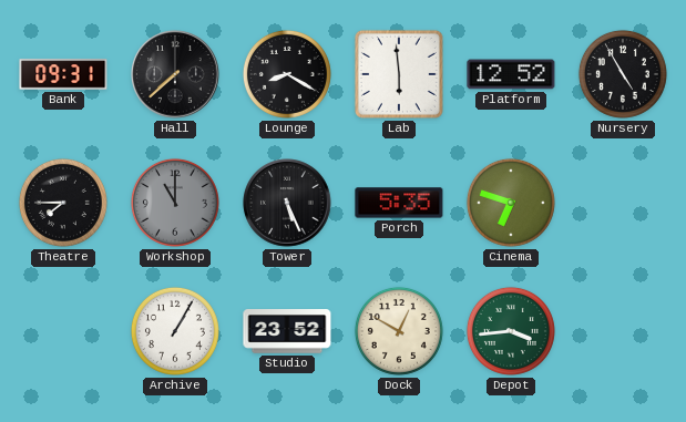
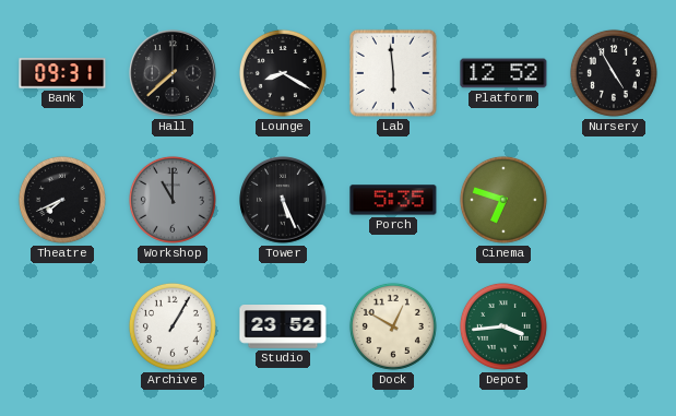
Theatre: 7:45 -> 7:41
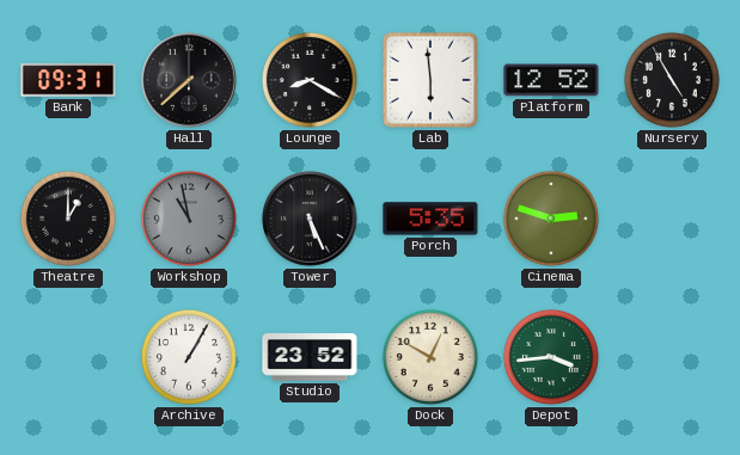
Theatre: 7:41 -> 1:00
Workshop: 11:00 -> 10:58
Cinema: 6:48 -> 2:48
